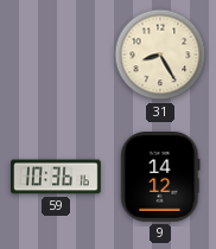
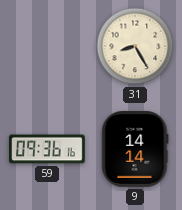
59: 10:36 -> 09:36
9: 14:12 -> 14:14
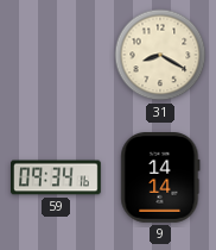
31: 8:25 -> 8:20
59: 09:36 -> 09:34
